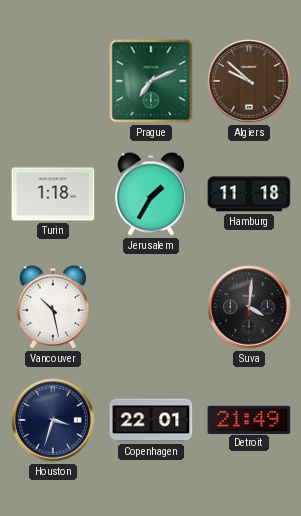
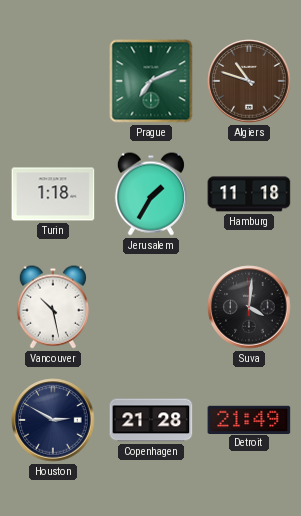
Algiers: 9:52 -> 10:48
Houston: 3:33 -> 2:50
Copenhagen: 22:01 -> 21:28
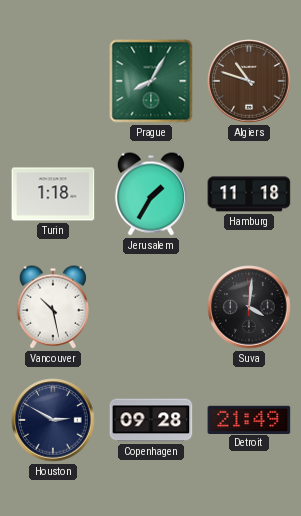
Prague: 7:11 -> 8:05
Copenhagen: 21:28 -> 09:28
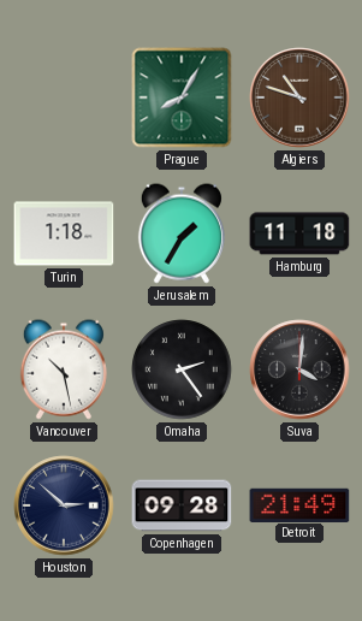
Omaha: none -> 2:24
Houston: 2:50 -> 2:52
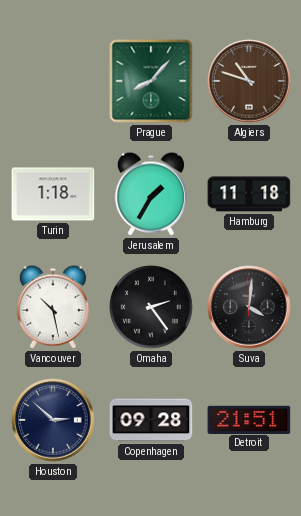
Prague: 8:05 -> 8:07
Detroit: 21:49 -> 21:51
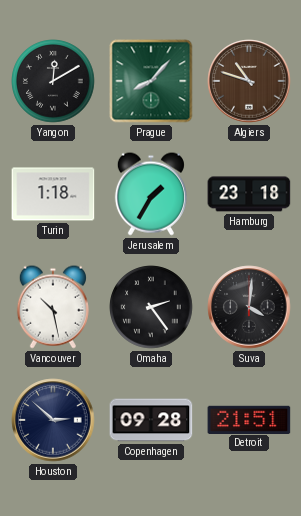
Yangon: none -> 12:10
Hamburg: 11:18 -> 23:18
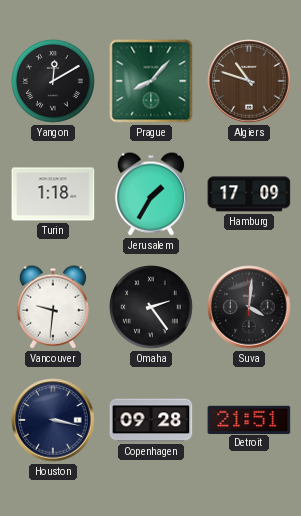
Hamburg: 23:18 -> 17:09
Vancouver: 10:28 -> 9:31
Houston: 2:52 -> 3:17
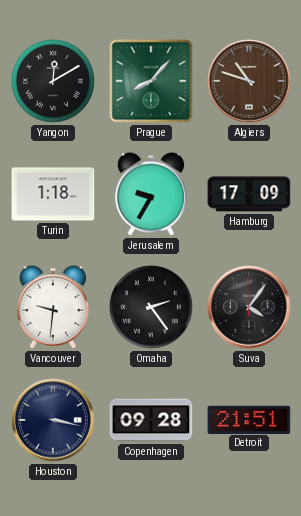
Jerusalem: 1:35 -> 9:35
Suva: 4:01 -> 4:06
